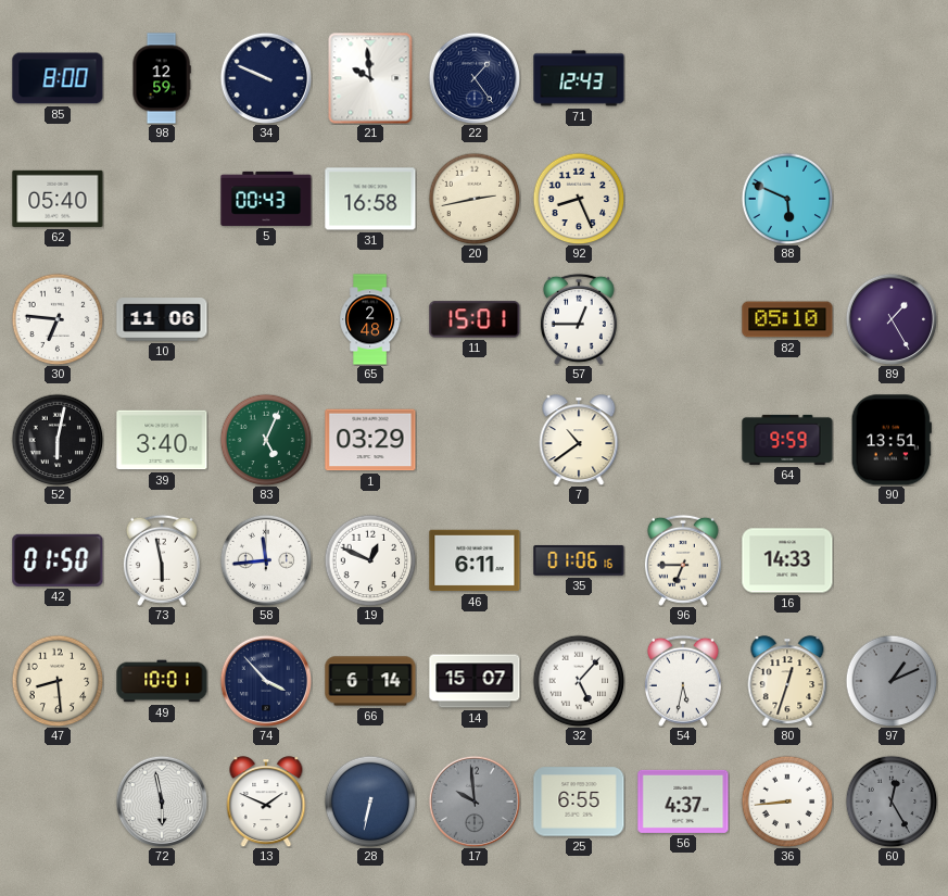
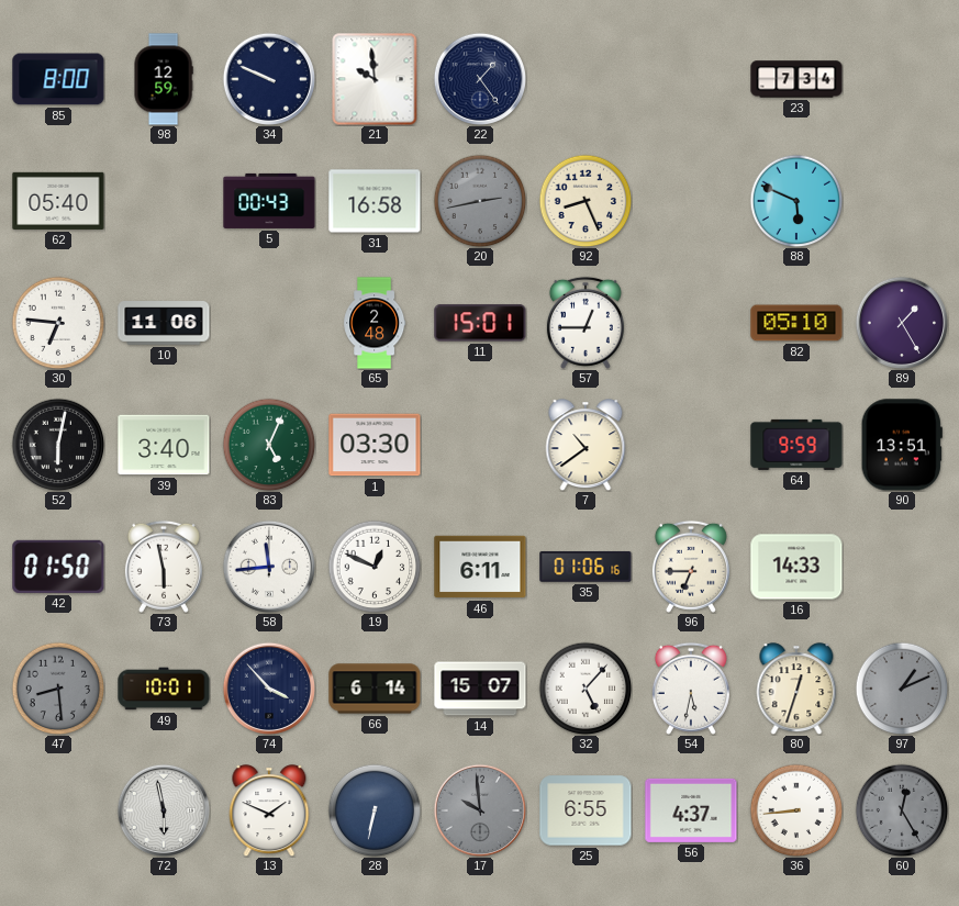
71: 12:43 -> none
23: none -> 7:34
20 dial: cream -> grey
1: 03:29 -> 03:30
47 dial: cream -> grey
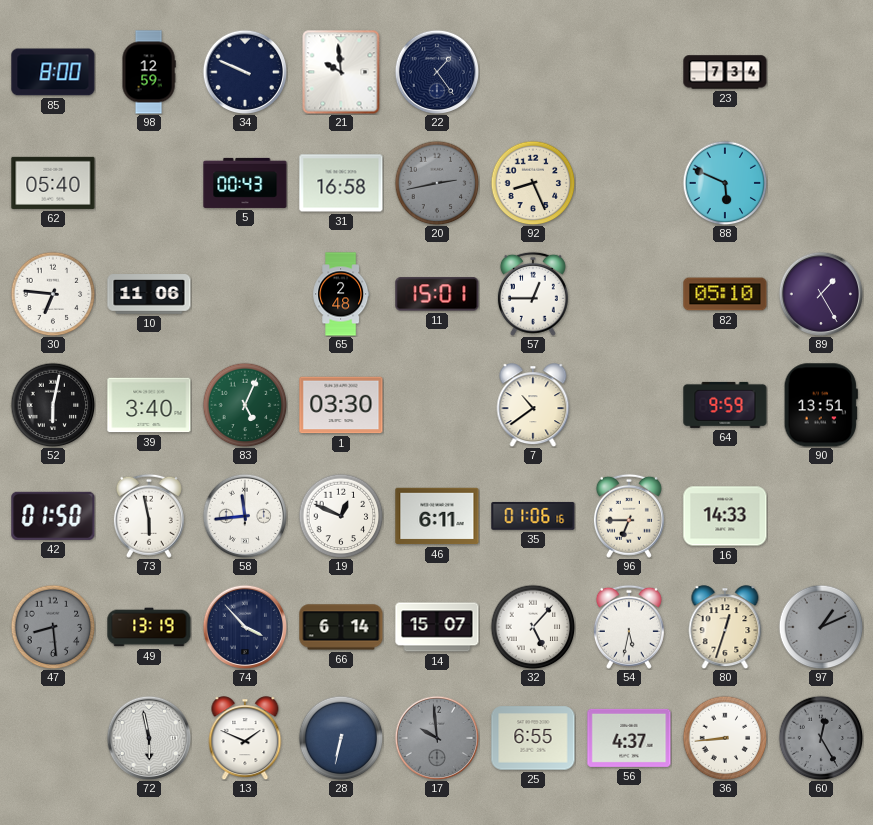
49: 10:01 -> 13:19
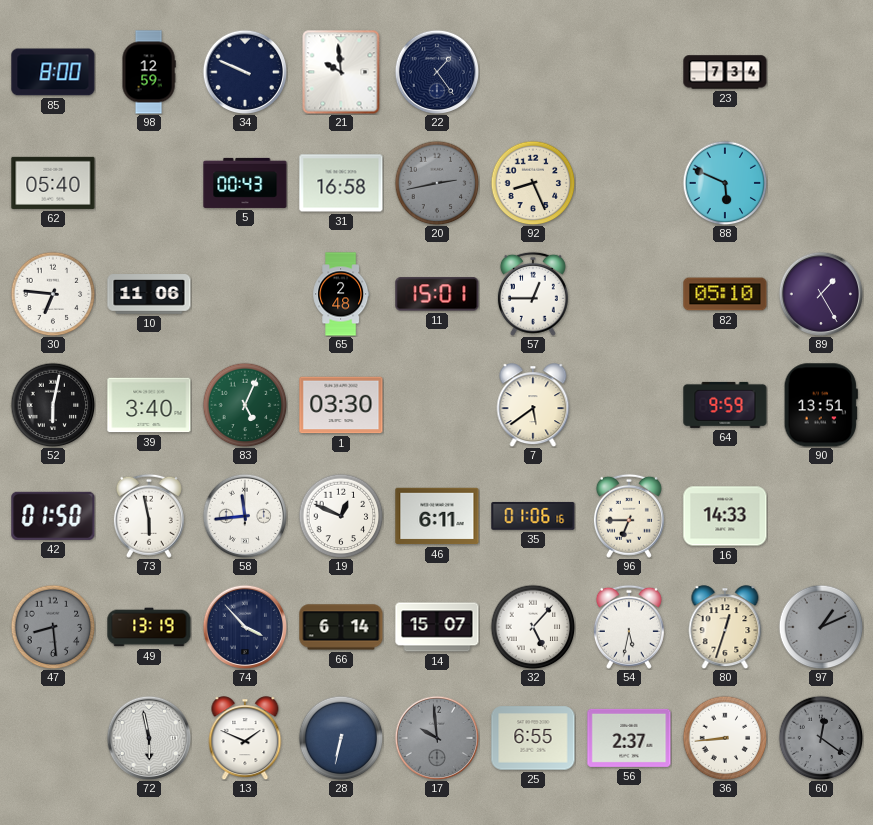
7: 10:39 -> 5:39
56: 4:37 -> 2:37
60: 12:25 -> 12:21
